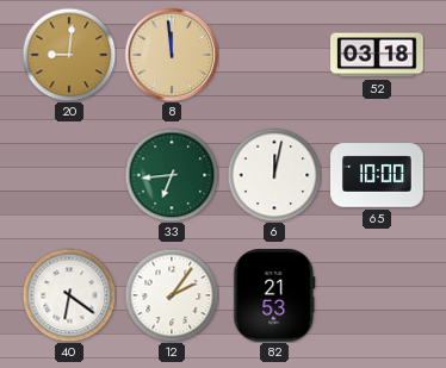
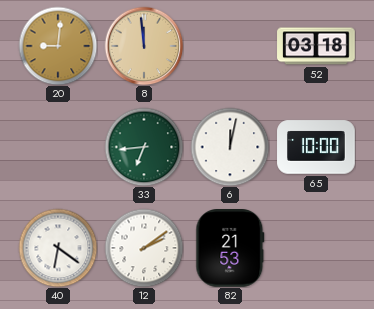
12: 2:06 -> 2:09
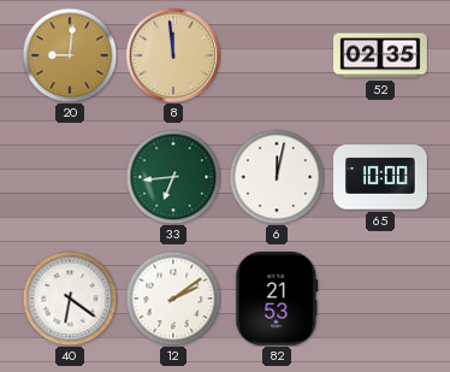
52: 03:18 -> 02:35
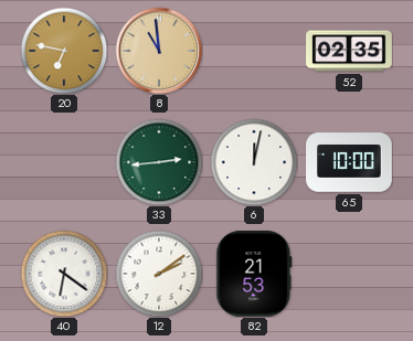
20: 9:01 -> 6:47
8: 11:59 -> 10:59
33: 6:44 -> 2:44
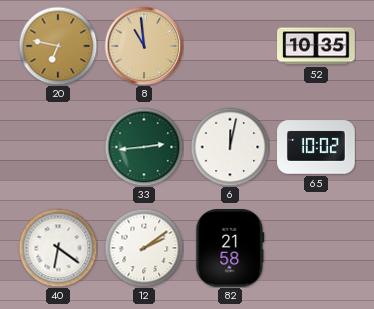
52: 02:35 -> 10:35
65: 10:00 -> 10:02
82: 21:53 -> 21:58
